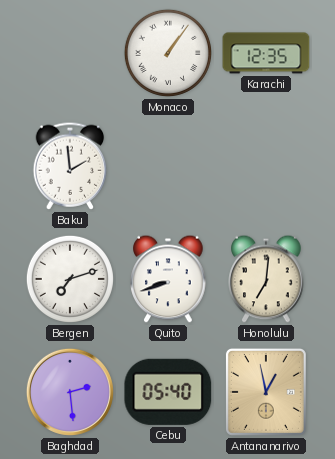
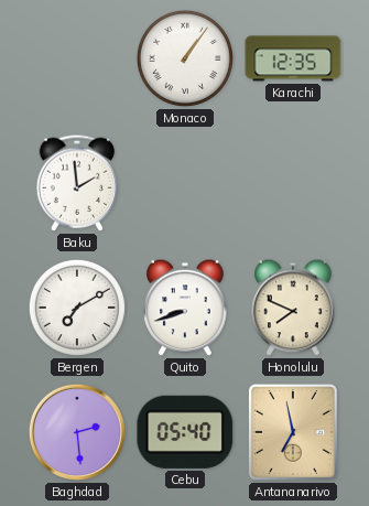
Bergen: 7:12 -> 7:10
Honolulu: 7:01 -> 7:49
Antananarivo: 12:58 -> 6:58
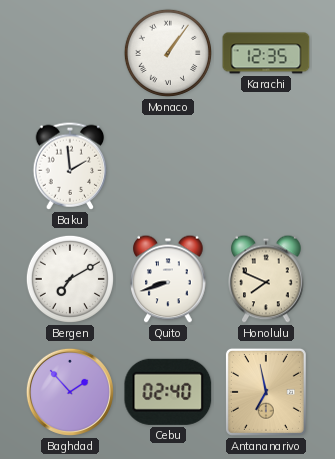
Baghdad: 2:29 -> 1:53
Cebu: 05:40 -> 02:40
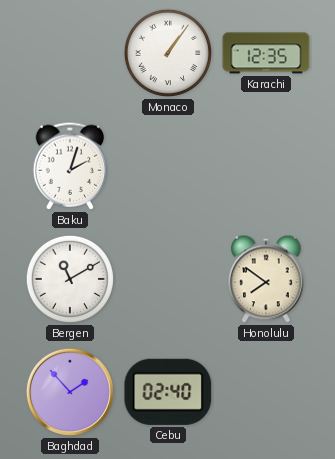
Baku: 1:59 -> 2:03
Bergen: 7:10 -> 11:10
Quito: 8:42 -> none
Honolulu: 7:49 -> 7:51
Antananarivo: 6:58 -> none
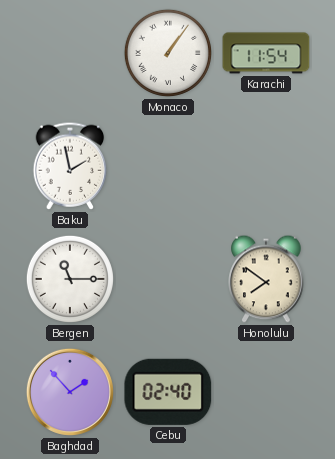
Karachi: 12:35 -> 11:54
Baku: 2:03 -> 1:58
Bergen: 11:10 -> 11:15
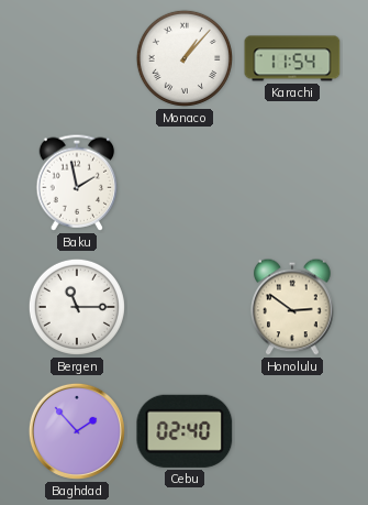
Monaco: 1:06 -> 1:07
Honolulu: 7:51 -> 2:51
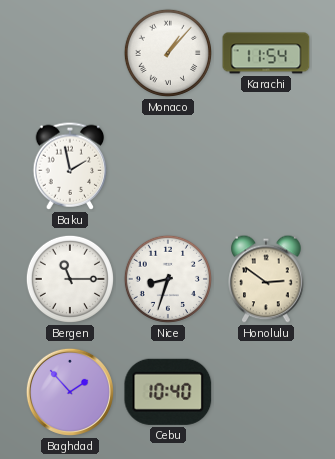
Nice: none -> 8:33
Cebu: 02:40 -> 10:40
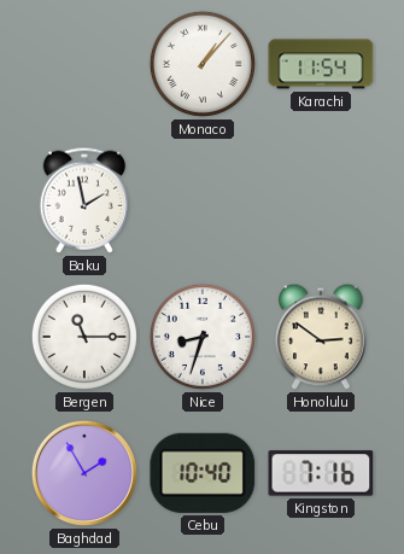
Baghdad: 1:53 -> 1:55
Kingston: none -> 7:16
